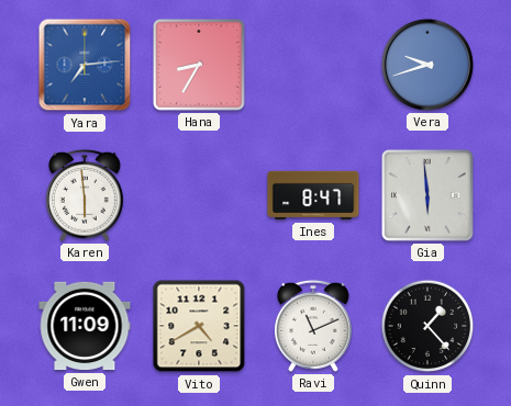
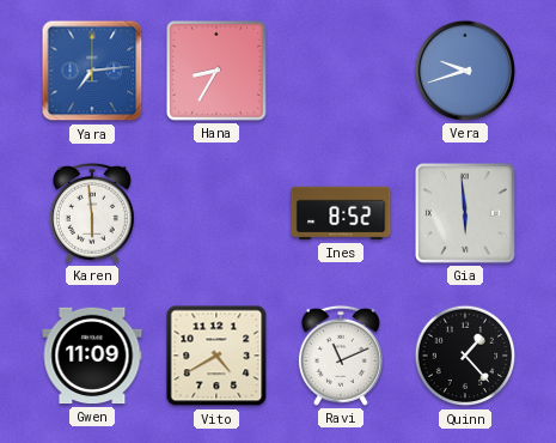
Ines: 8:47 -> 8:52
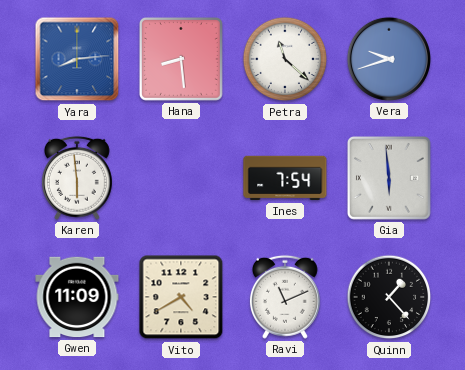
Yara: 7:14 -> 8:14
Hana: 8:35 -> 8:29
Petra: none -> 11:22
Ines: 8:52 -> 7:54
